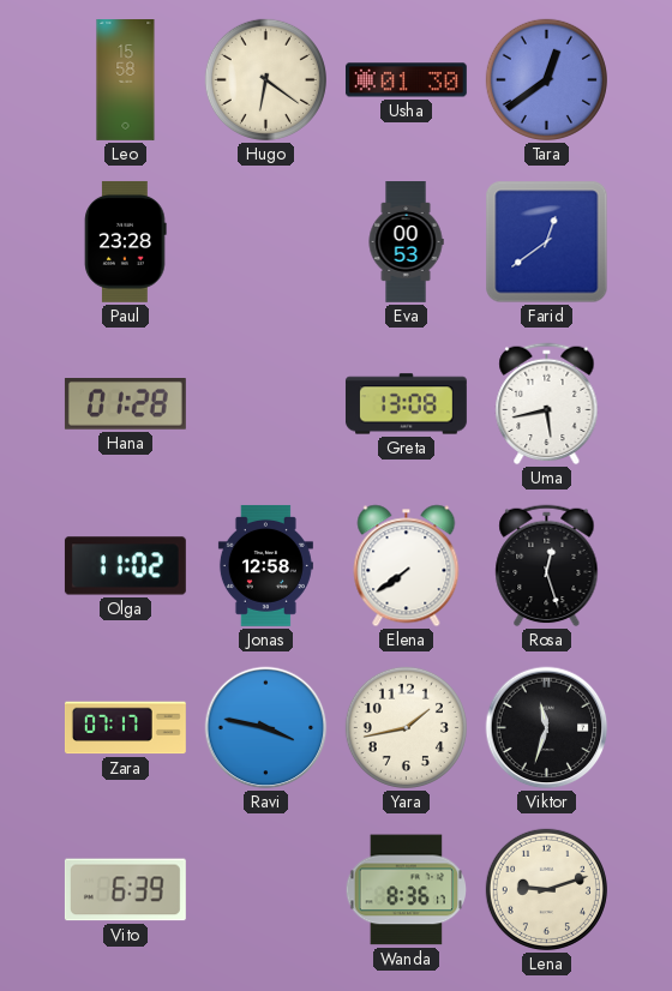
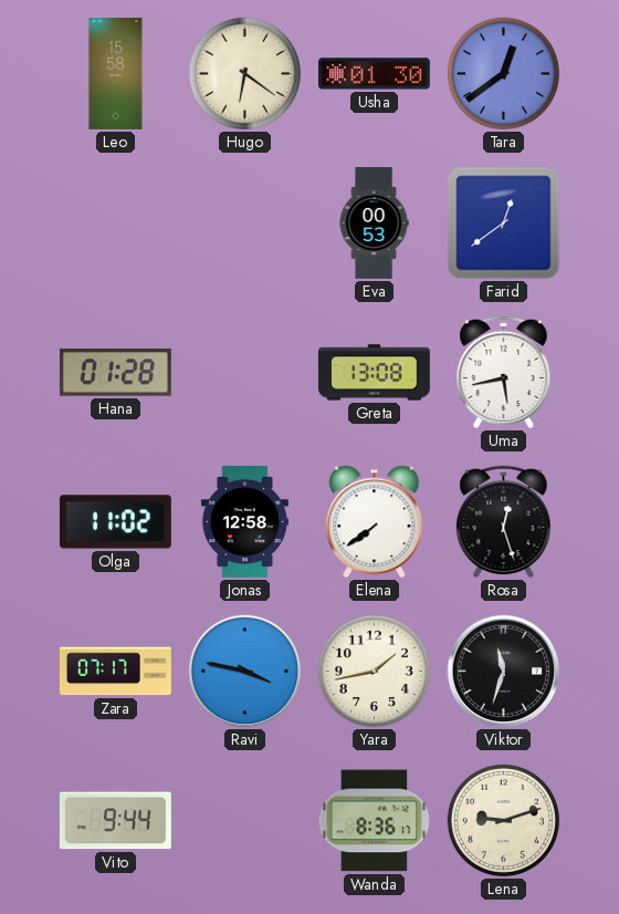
Paul: 23:28 -> none
Vito: 6:39 -> 9:44
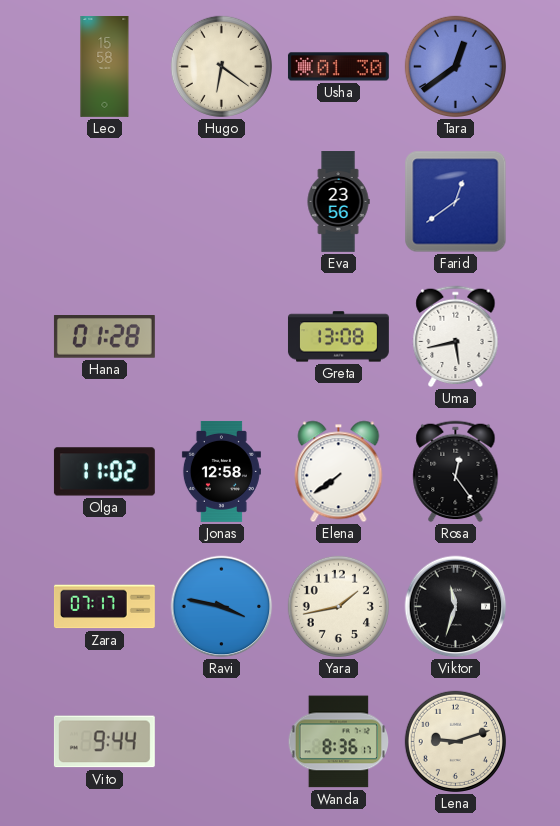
Eva: 00:53 -> 23:56
Rosa: 12:27 -> 12:24
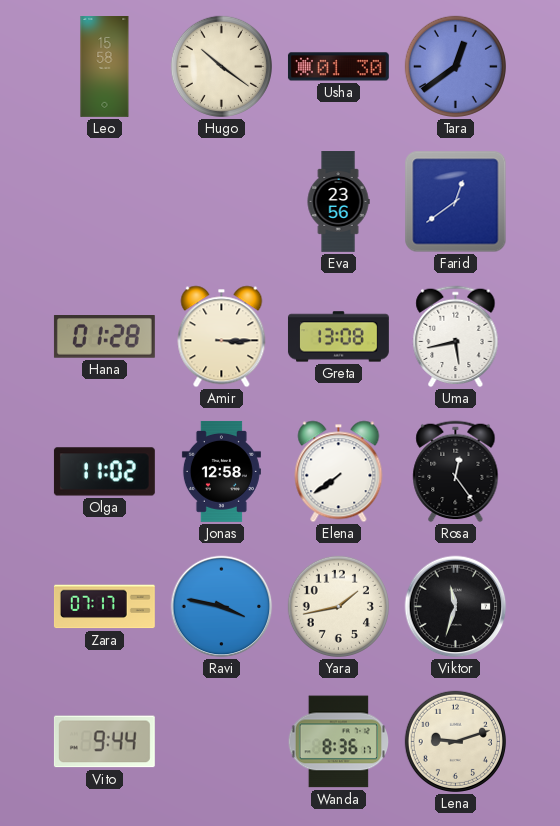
Hugo: 6:21 -> 10:21
Amir: none -> 3:15
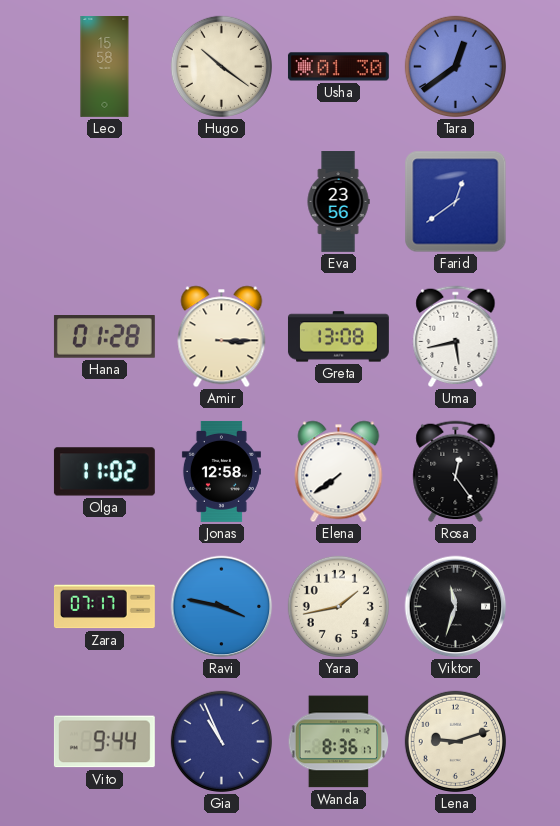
Gia: none -> 10:56
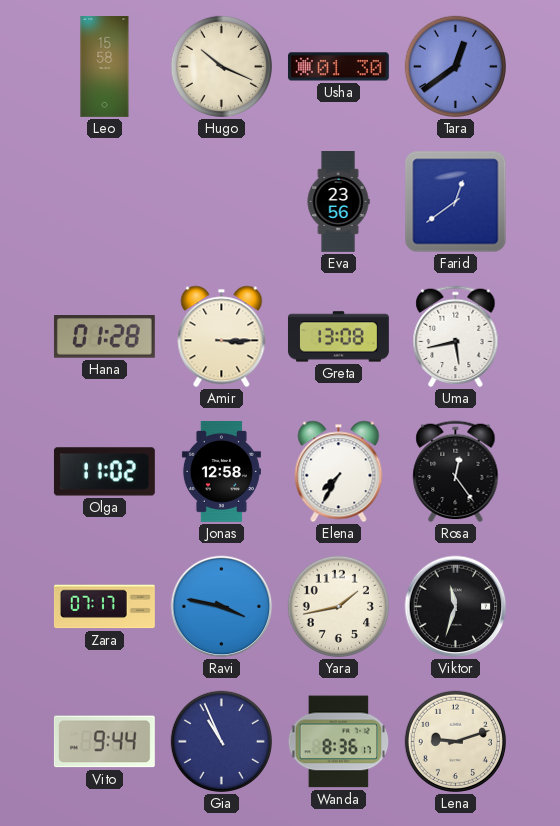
Hugo: 10:21 -> 10:19
Elena: 7:39 -> 7:35
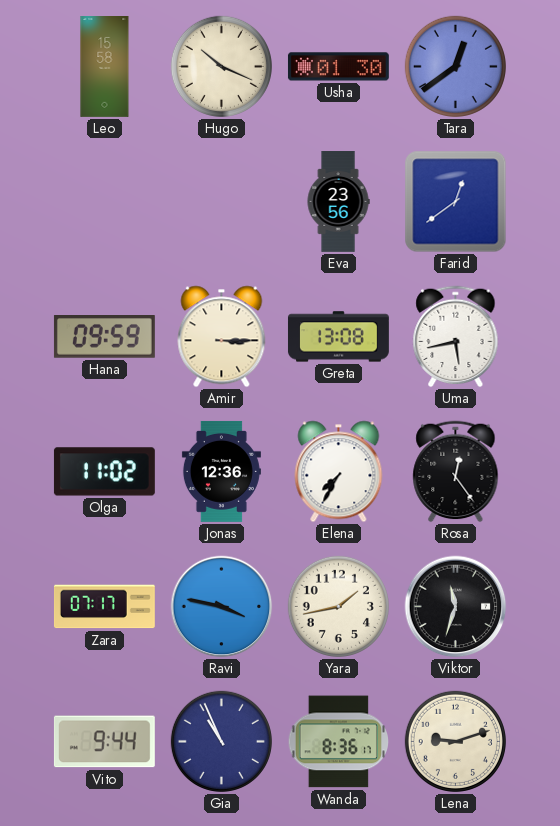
Hana: 01:28 -> 09:59
Jonas: 12:58 -> 12:36
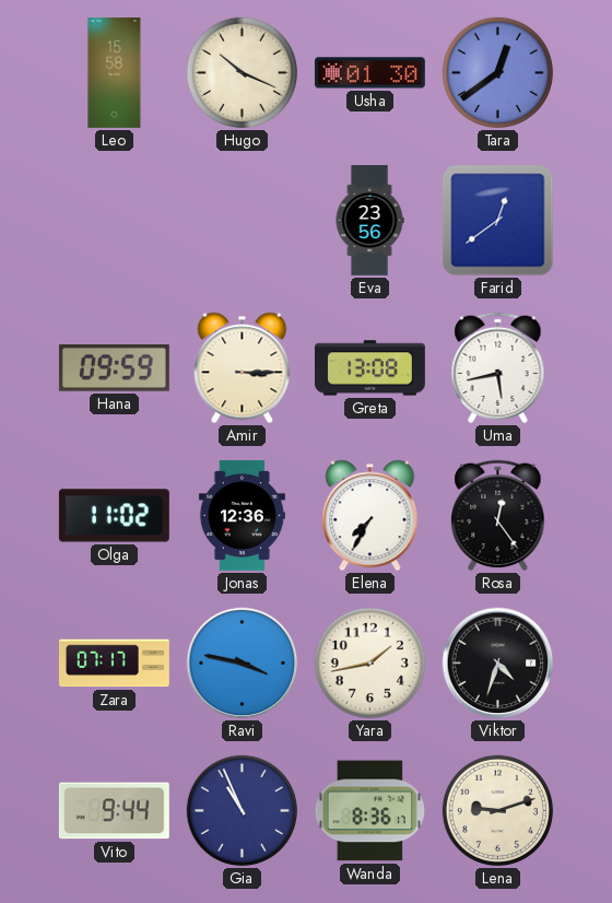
Viktor: 11:33 -> 4:33
